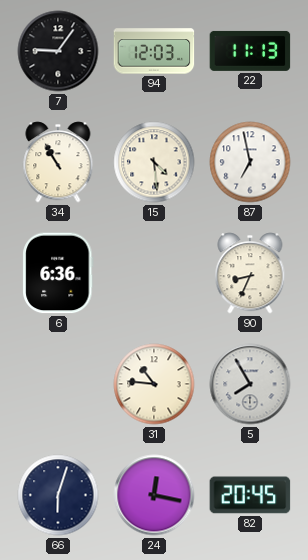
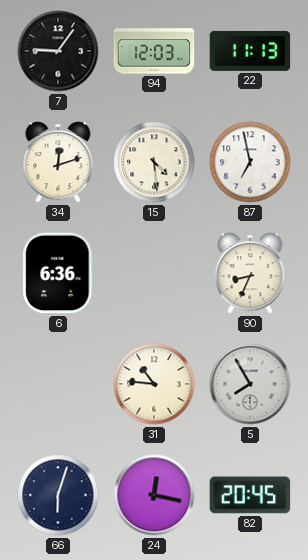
34: 10:55 -> 12:12
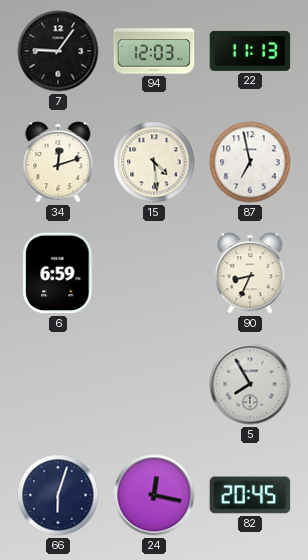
6: 6:36 -> 6:59
31: 10:46 -> none
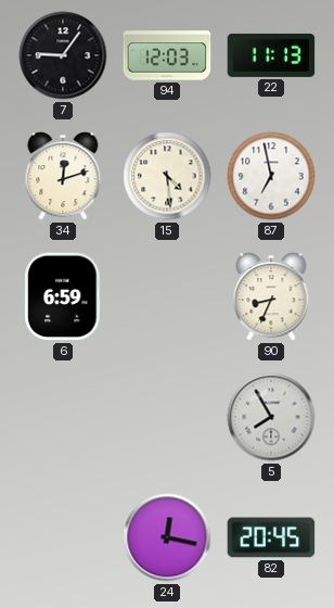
66: 6:03 -> none
